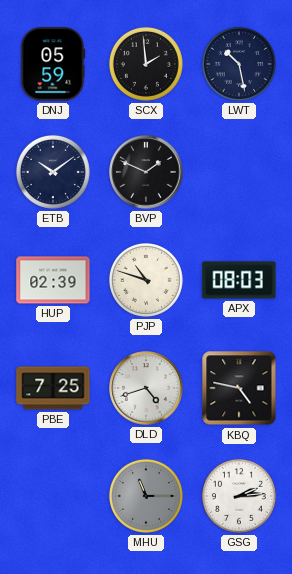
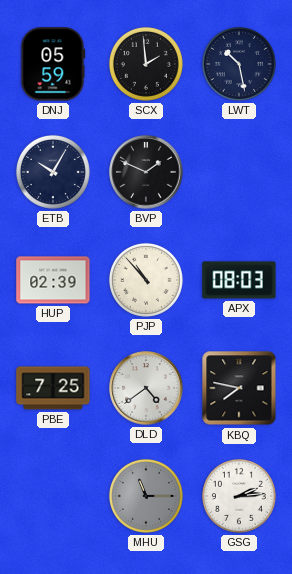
ETB: 10:09 -> 10:05
PJP: 10:48 -> 10:53
DLD: 4:42 -> 4:39
KBQ: 4:47 -> 7:47
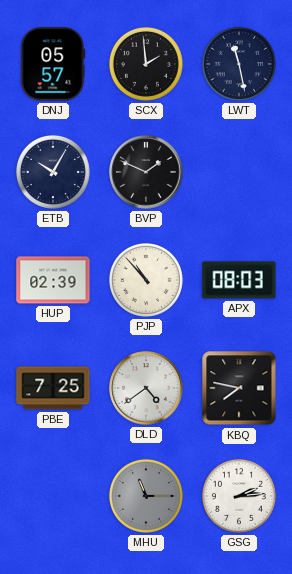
DNJ: 05:59 -> 05:57
LWT: 10:28 -> 11:28
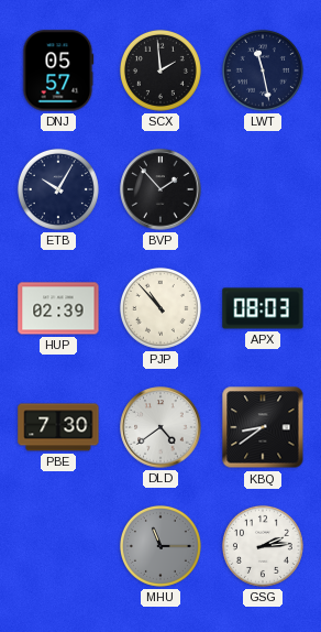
BVP: 1:49 -> 1:53
PBE: 7:25 -> 7:30
KBQ: 7:47 -> 8:39
